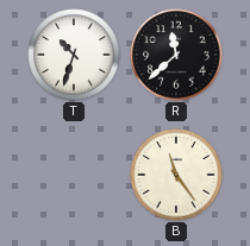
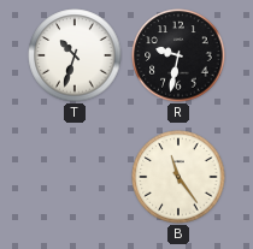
R: 11:38 -> 9:32
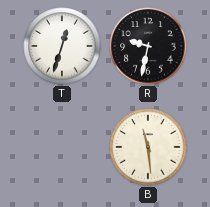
T: 10:33 -> 12:33
B: 11:24 -> 11:29
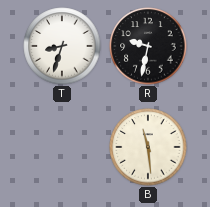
T: 12:33 -> 8:33
